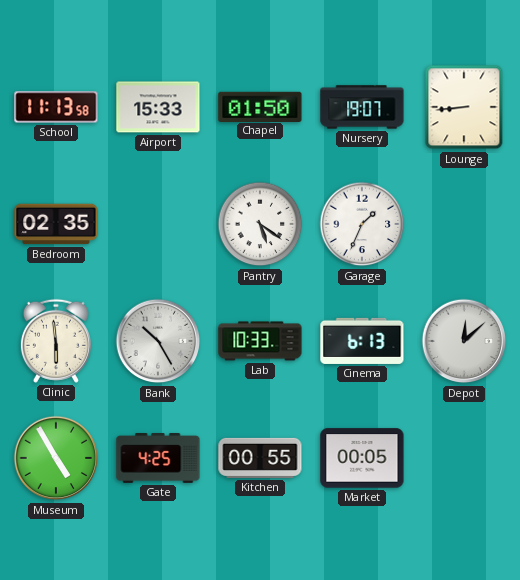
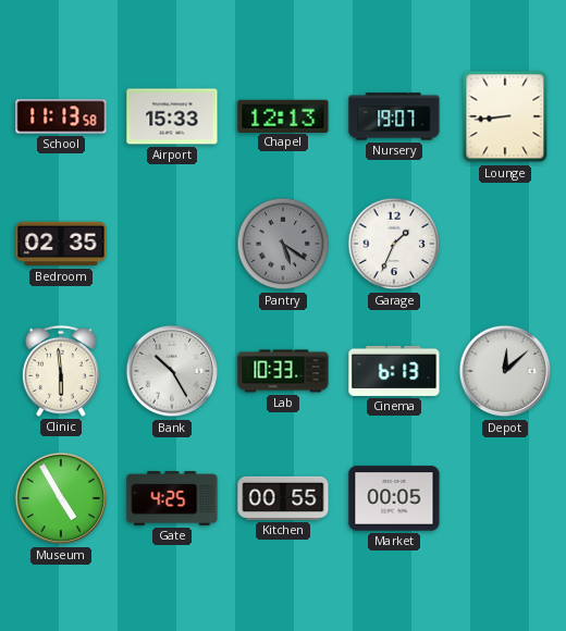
Chapel: 01:50 -> 12:13
Pantry dial: white -> grey
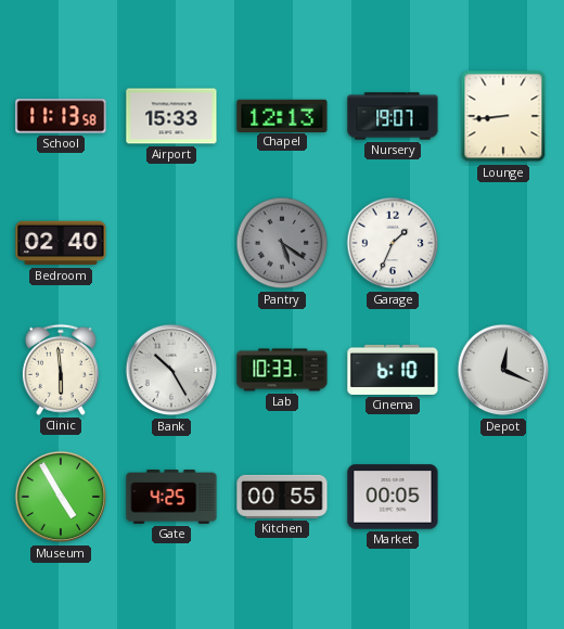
Bedroom: 02:35 -> 02:40
Cinema: 6:13 -> 6:10
Depot: 12:08 -> 12:19
